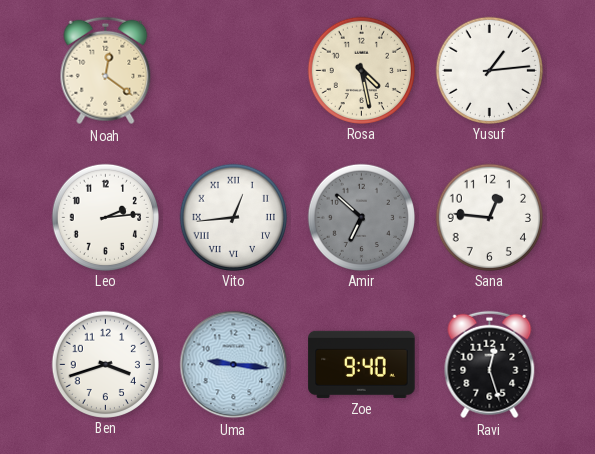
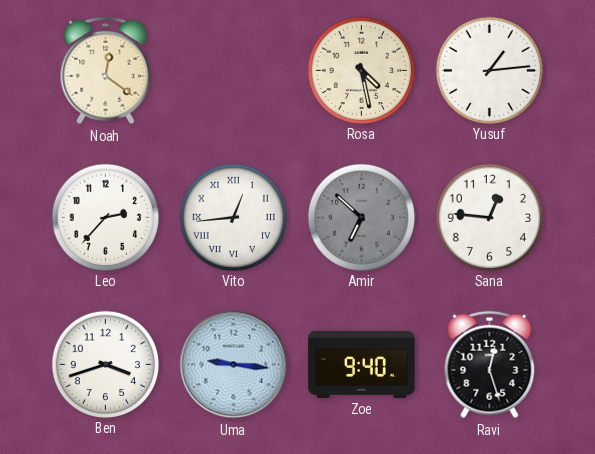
Leo: 2:14 -> 2:37
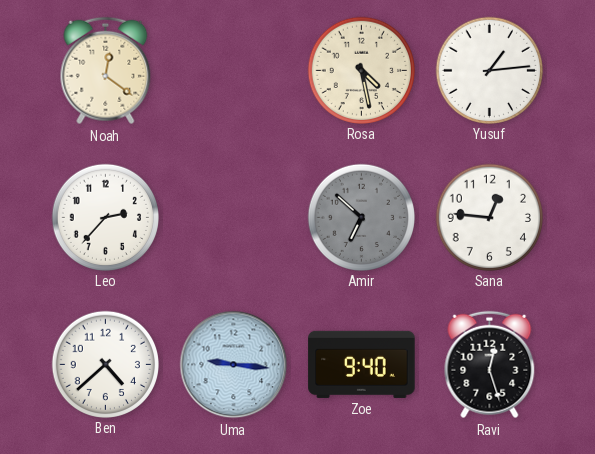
Vito: 12:44 -> none
Ben: 3:42 -> 4:38
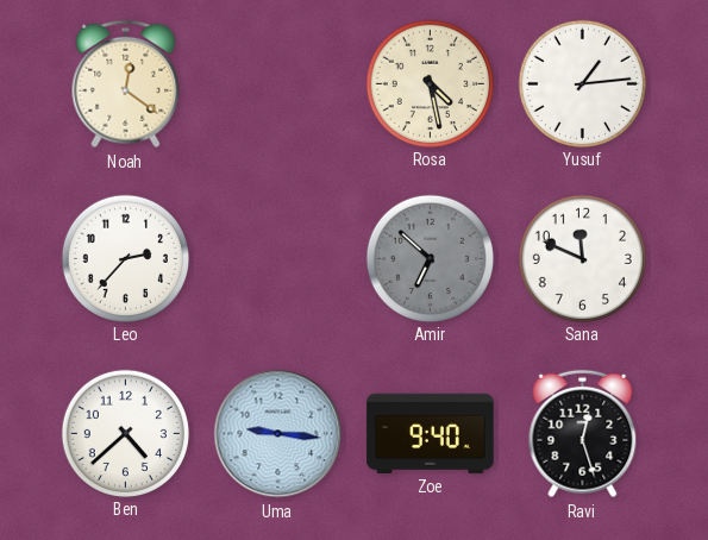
Sana: 12:46 -> 11:49
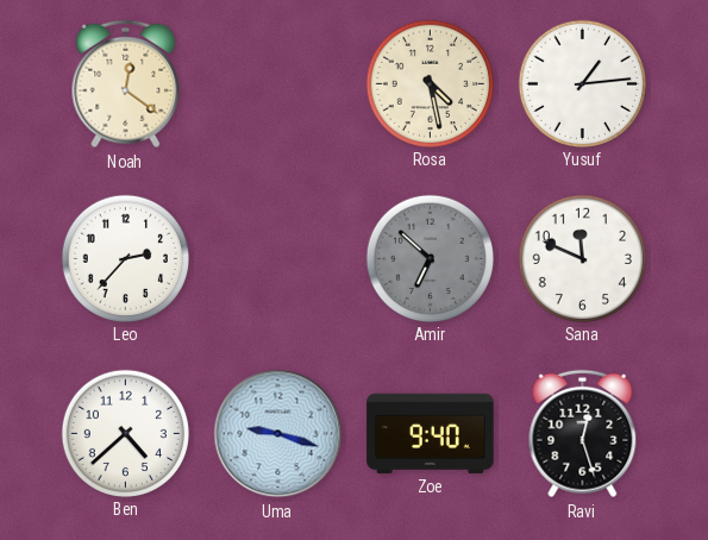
Uma: 9:16 -> 9:18
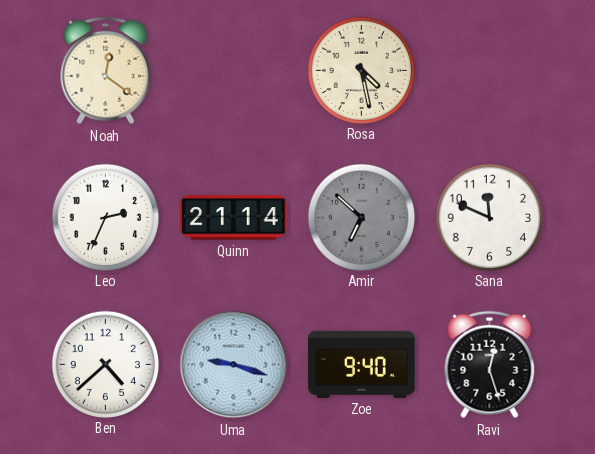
Yusuf: 1:14 -> none
Leo: 2:37 -> 2:34
Quinn: none -> 21:14
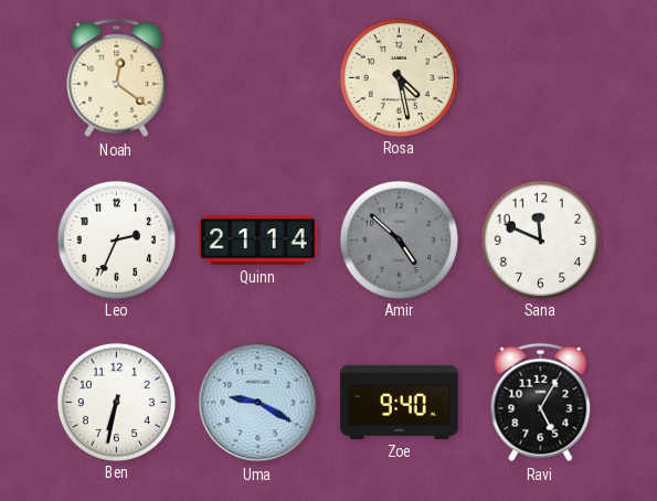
Amir: 6:52 -> 4:52
Ben: 4:38 -> 6:32
Uma: 9:18 -> 9:20
Ravi: 12:27 -> 5:05
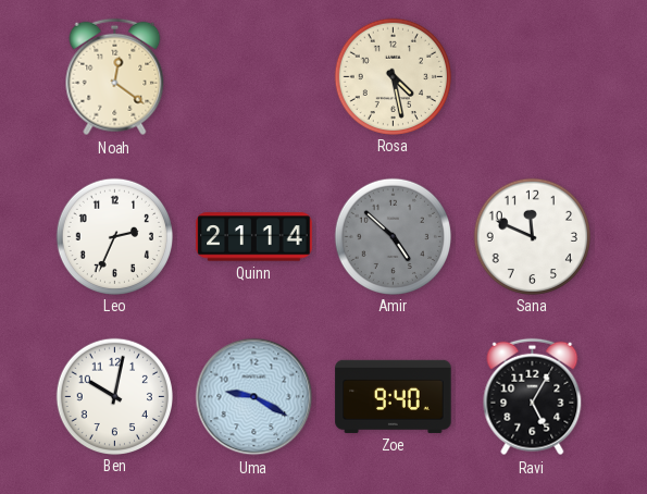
Ben: 6:32 -> 10:02
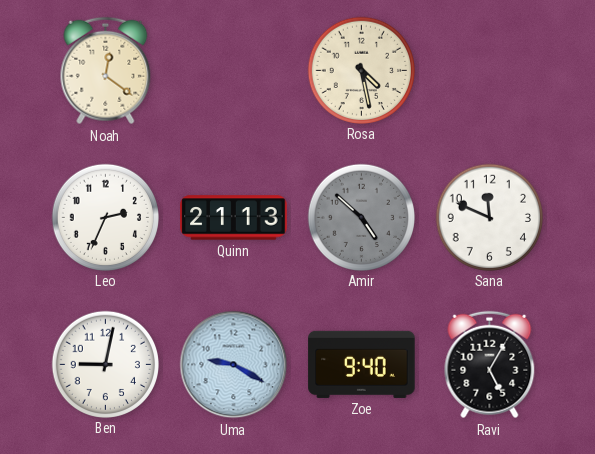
Quinn: 21:14 -> 21:13
Ben: 10:02 -> 9:02
